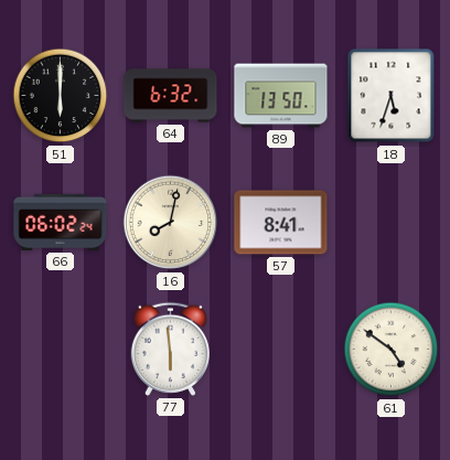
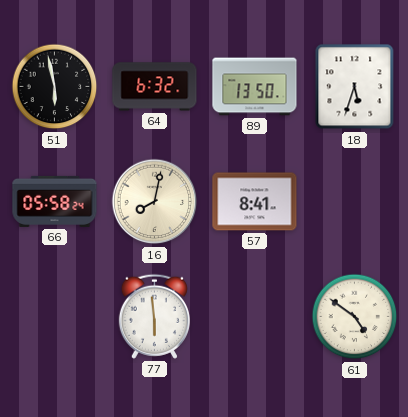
51: 6:00 -> 5:58
66: 06:02 -> 05:58
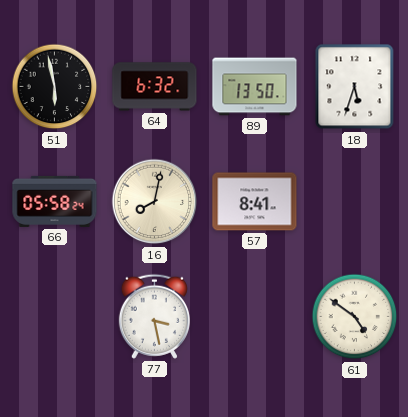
77: 5:59 -> 3:28
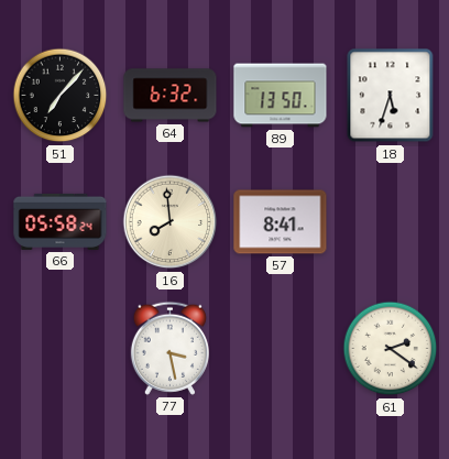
51: 5:58 -> 7:07
16: 8:02 -> 7:59
61: 4:51 -> 2:21
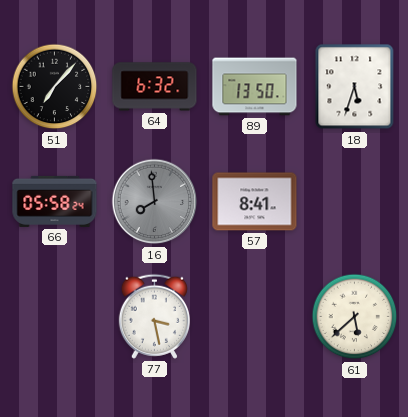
16 dial: cream -> grey
61: 2:21 -> 5:38
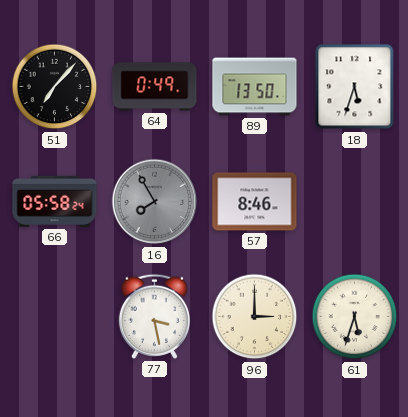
64: 6:32 -> 0:49
16: 7:59 -> 7:55
57: 8:41 -> 8:46
96: none -> 3:00
61: 5:38 -> 5:33
